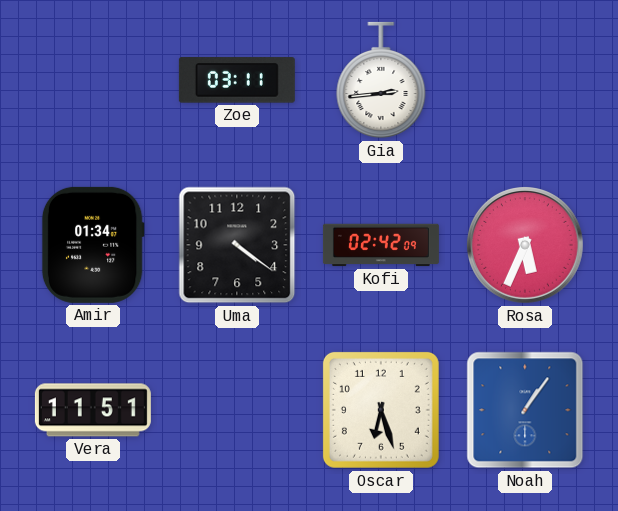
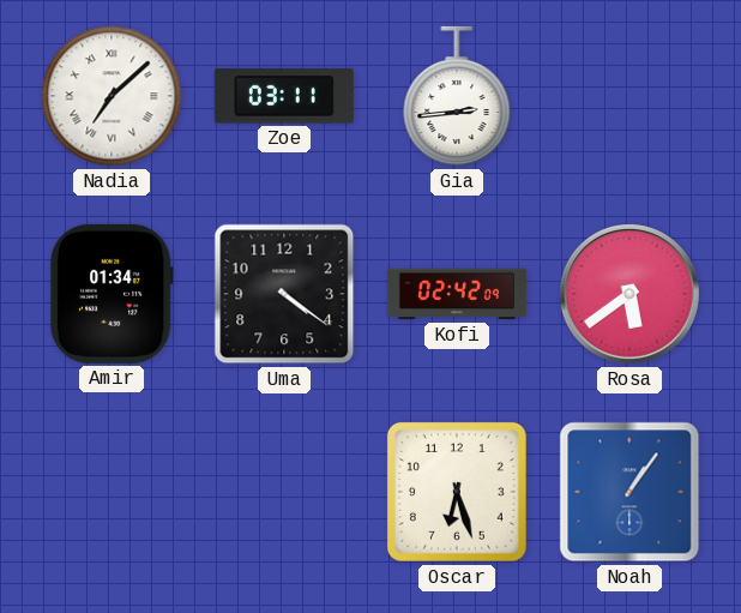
Nadia: none -> 7:08
Rosa: 5:34 -> 5:39
Vera: 11:51 -> none
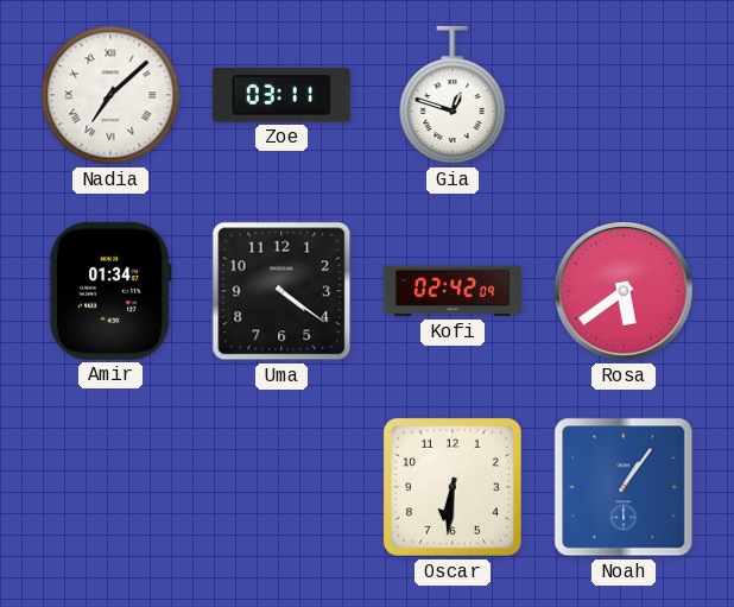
Gia: 2:44 -> 12:48
Oscar: 6:27 -> 6:31
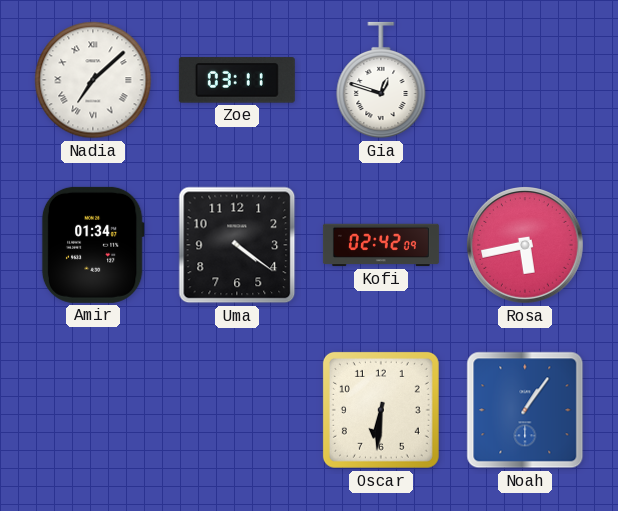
Rosa: 5:39 -> 5:43
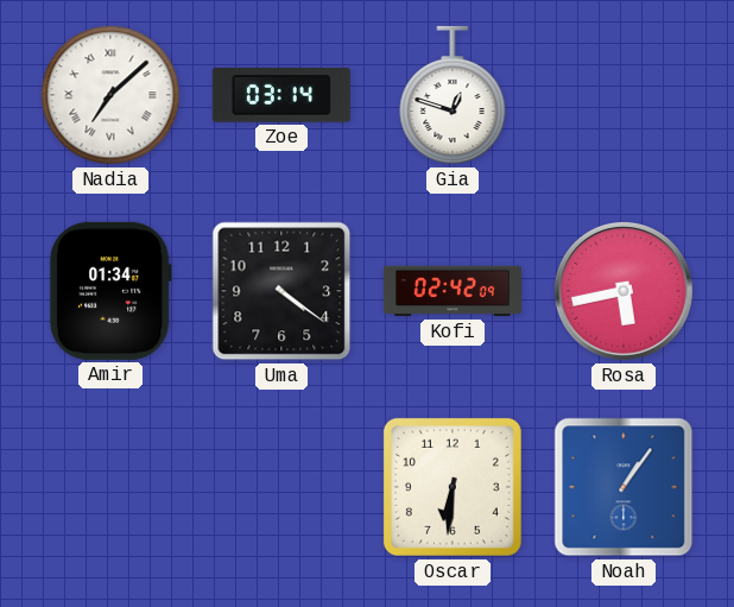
Zoe: 03:11 -> 03:14
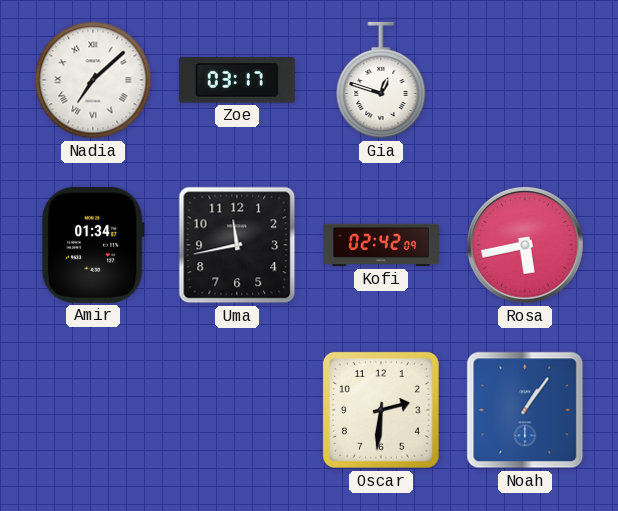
Zoe: 03:14 -> 03:17
Uma: 4:21 -> 11:43
Oscar: 6:31 -> 2:31
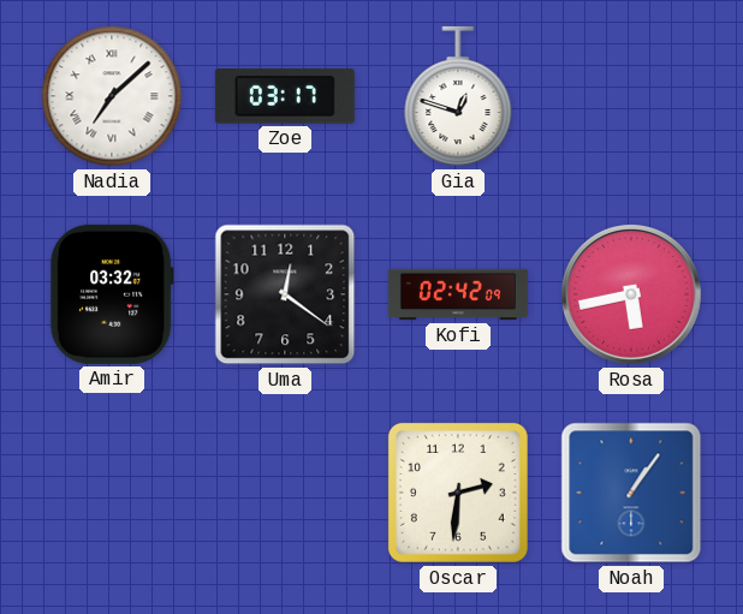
Amir: 01:34 -> 03:32
Uma: 11:43 -> 12:21
